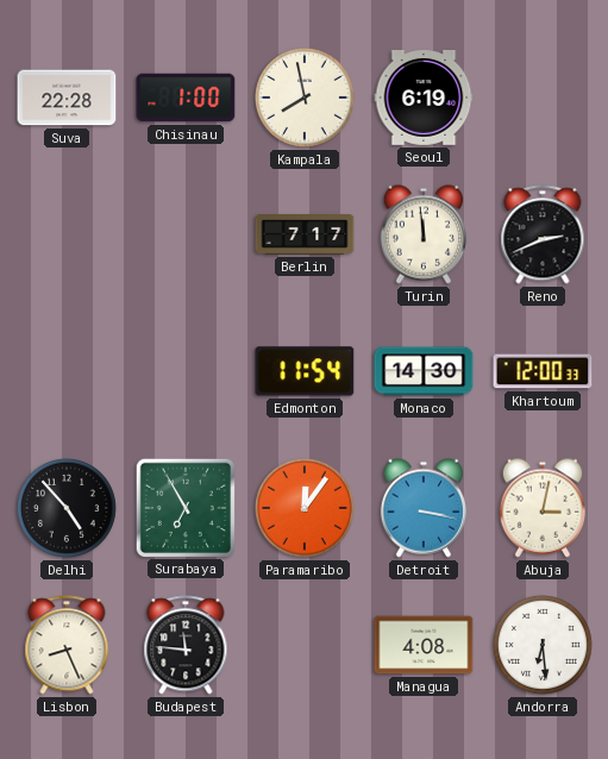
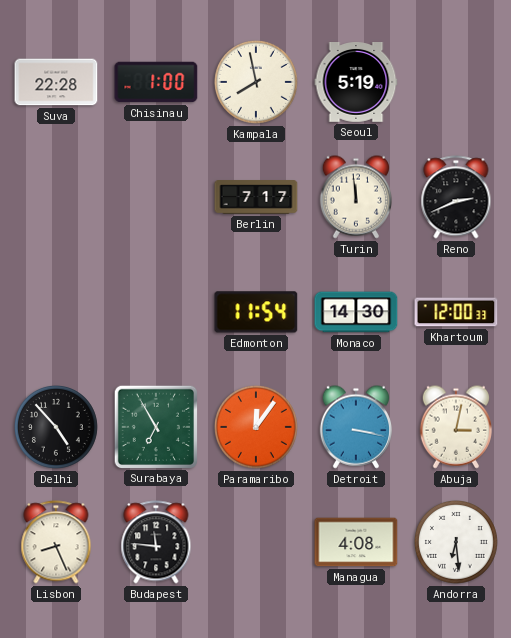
Seoul: 6:19 -> 5:19
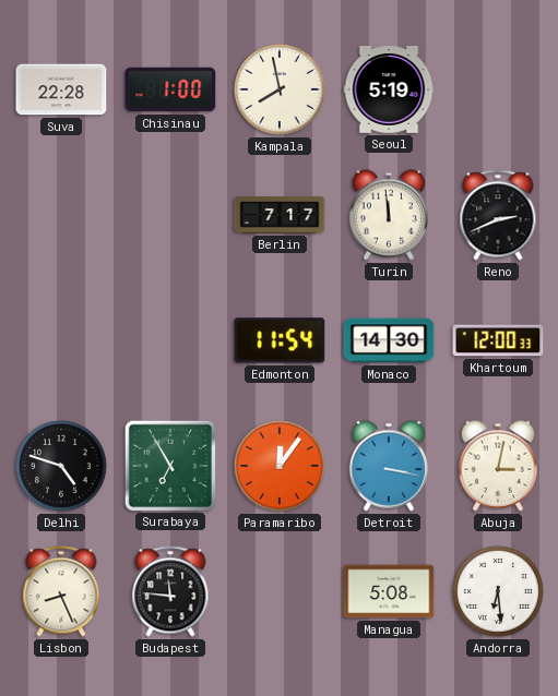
Delhi: 4:53 -> 4:48
Managua: 4:08 -> 5:08
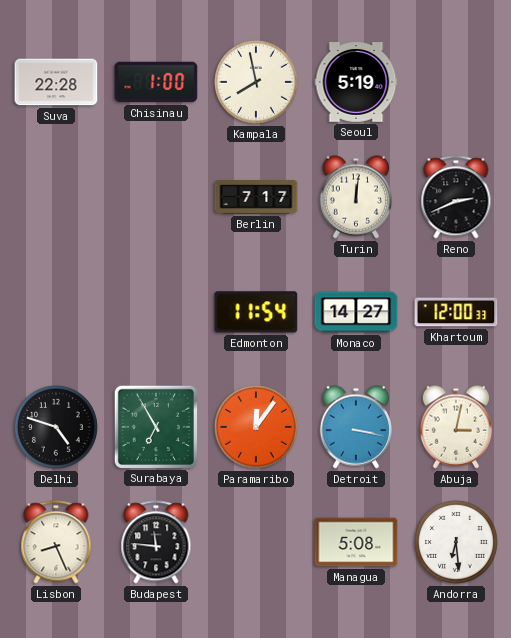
Turin: 11:59 -> 12:01
Monaco: 14:30 -> 14:27
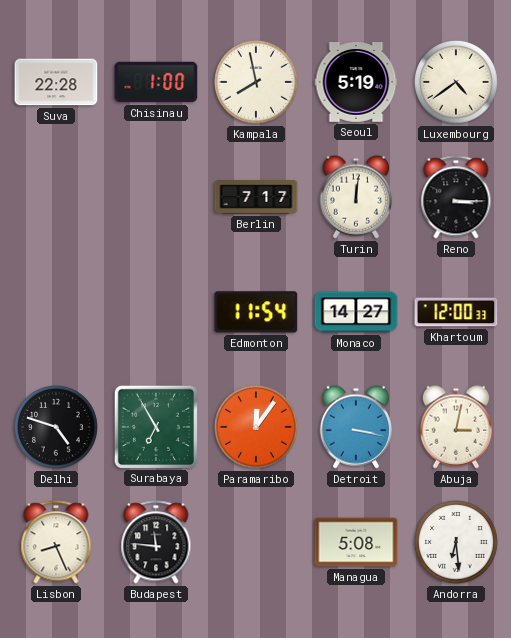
Luxembourg: none -> 4:39
Reno: 2:41 -> 3:15
